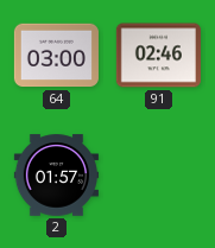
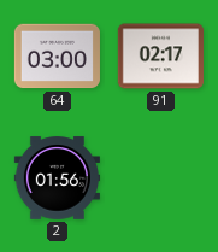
91: 02:46 -> 02:17
2: 01:57 -> 01:56
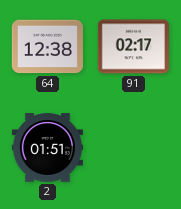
64: 03:00 -> 12:38
2: 01:56 -> 01:51
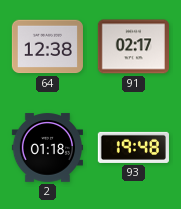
2: 01:51 -> 01:18
93: none -> 19:48
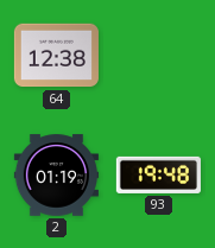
91: 02:17 -> none
2: 01:18 -> 01:19
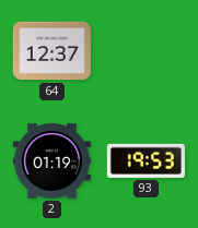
64: 12:38 -> 12:37
93: 19:48 -> 19:53
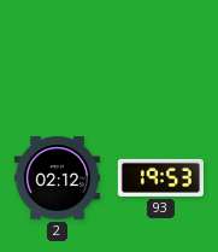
64: 12:37 -> none
2: 01:19 -> 02:12
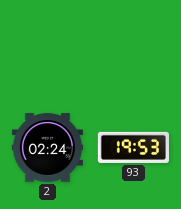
2: 02:12 -> 02:24
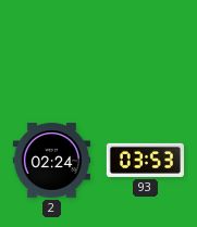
93: 19:53 -> 03:53
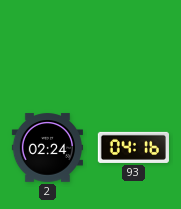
93: 03:53 -> 04:16
